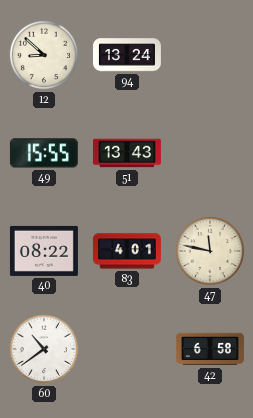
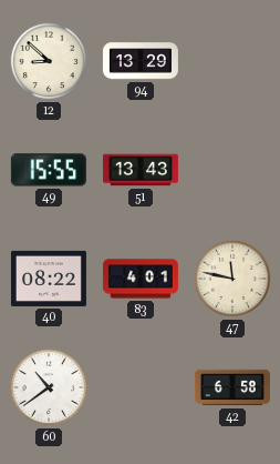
94: 13:24 -> 13:29
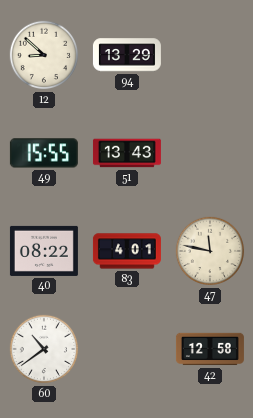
42: 6:58 -> 12:58
